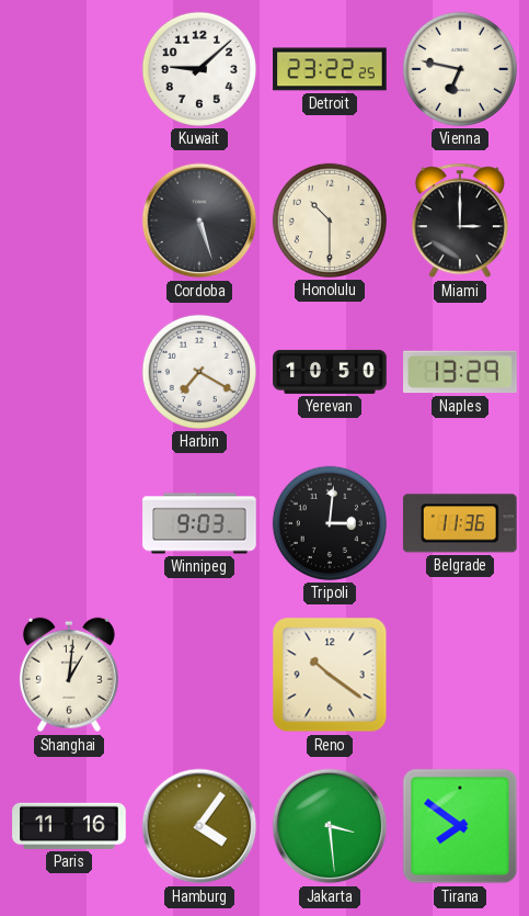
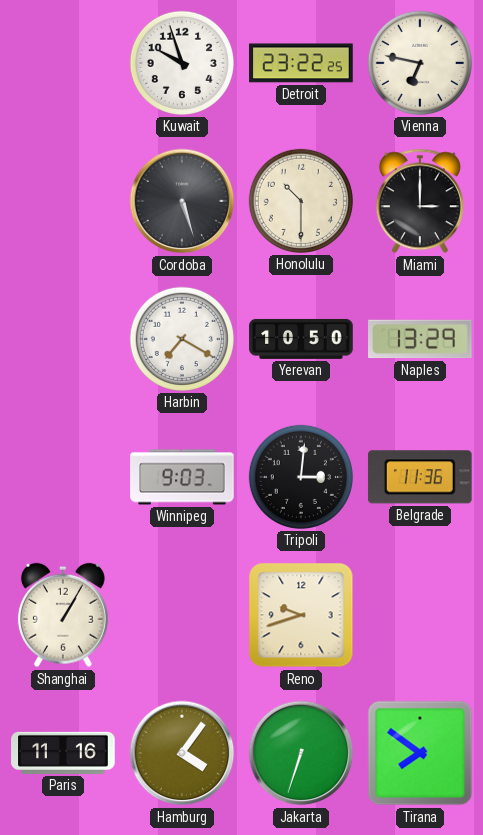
Kuwait: 9:08 -> 9:57
Shanghai: 1:01 -> 1:05
Reno: 10:21 -> 9:42
Jakarta: 3:29 -> 6:33
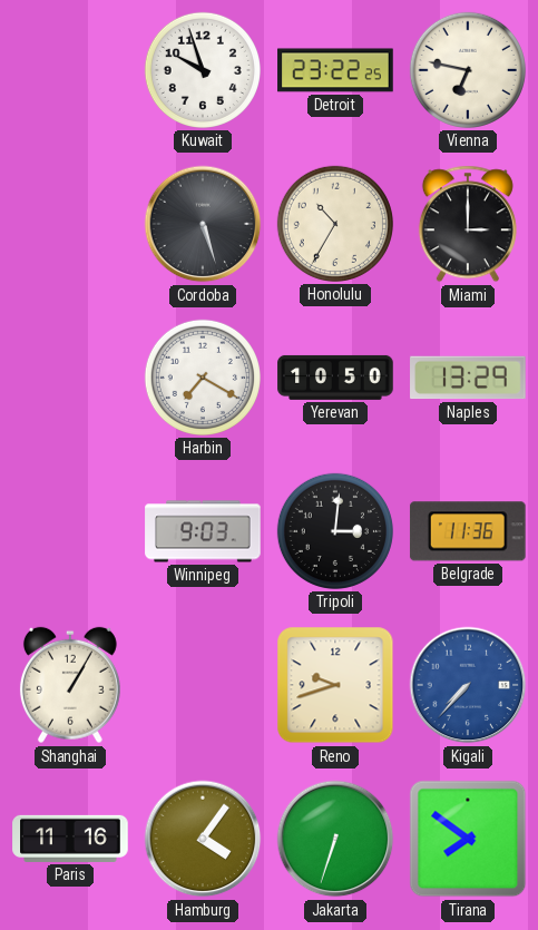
Honolulu: 10:30 -> 10:35
Kigali: none -> 7:37
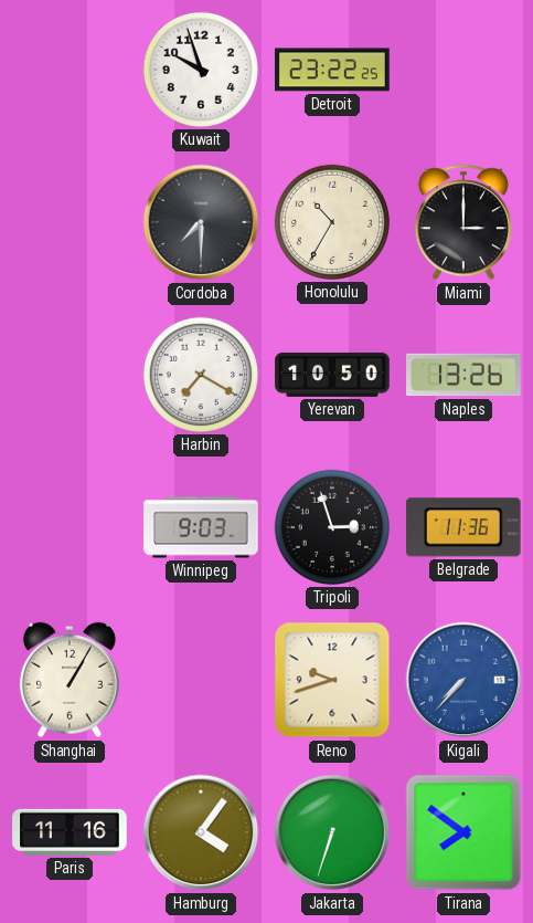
Vienna: 6:47 -> none
Cordoba: 5:27 -> 7:30
Naples: 13:29 -> 13:26
Tripoli: 3:01 -> 2:57
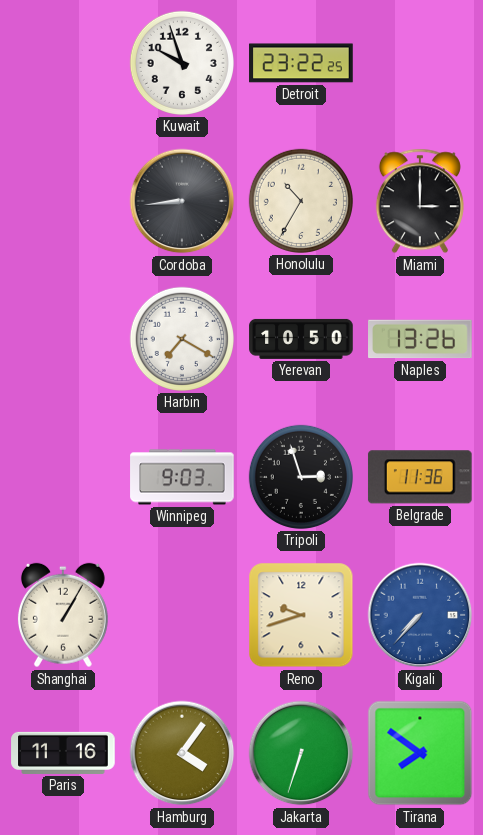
Cordoba: 7:30 -> 8:44
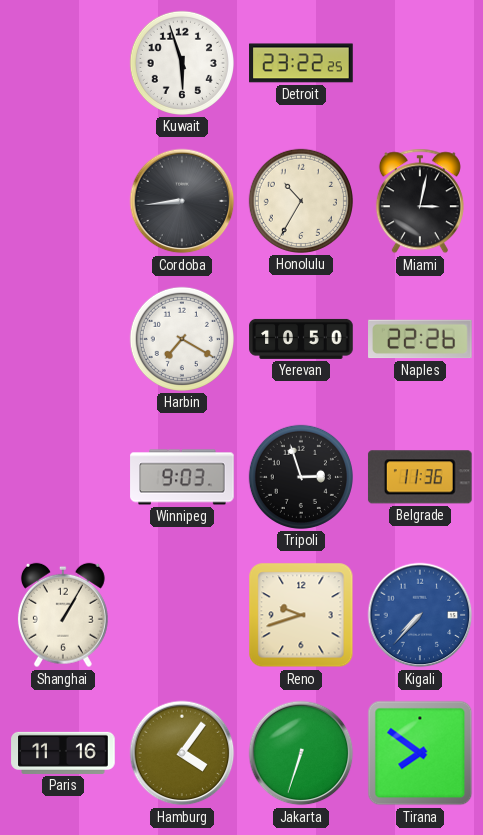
Kuwait: 9:57 -> 5:57
Miami: 3:00 -> 3:02
Naples: 13:26 -> 22:26
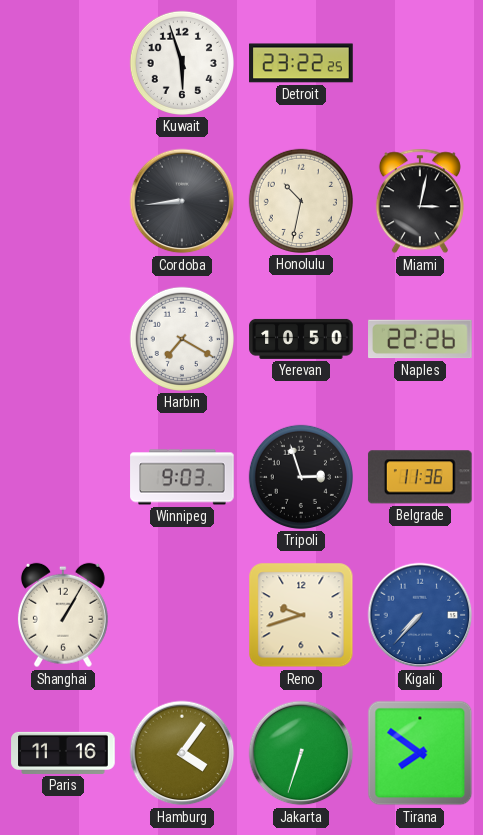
Honolulu: 10:35 -> 10:32
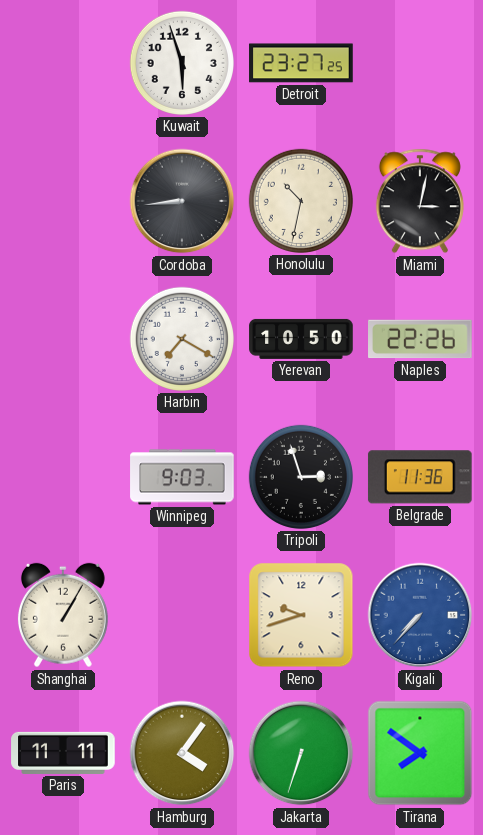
Detroit: 23:22 -> 23:27
Paris: 11:16 -> 11:11
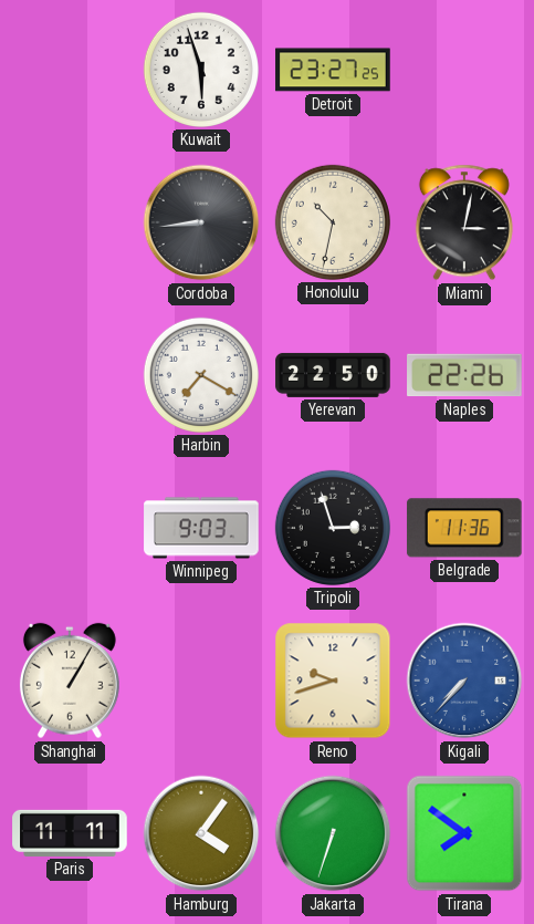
Yerevan: 10:50 -> 22:50
